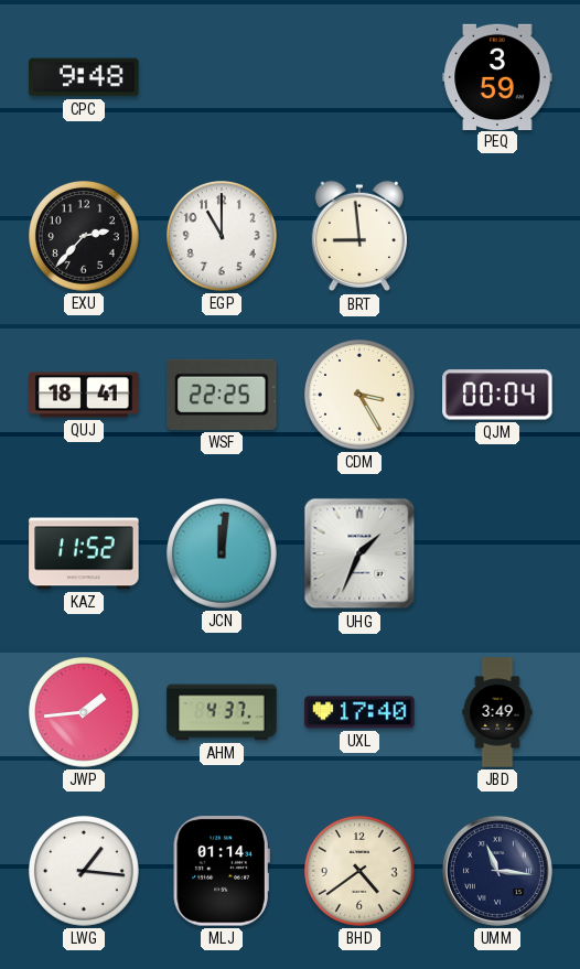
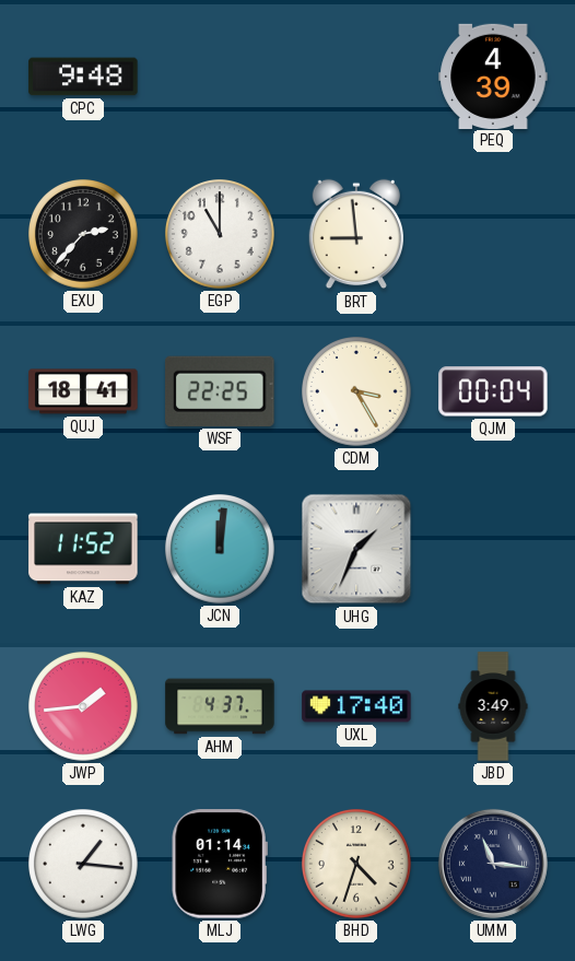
PEQ: 3:59 -> 4:39
BHD: 4:39 -> 4:33
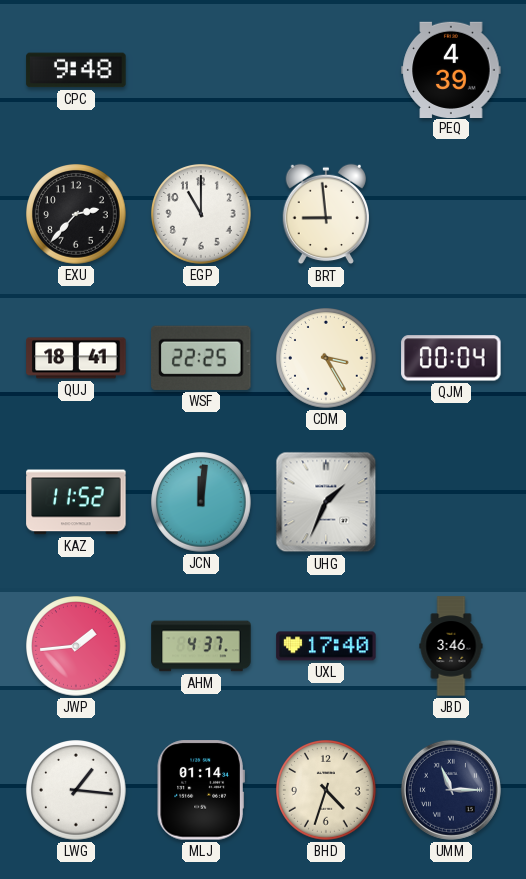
JBD: 3:49 -> 3:46
UMM: 11:16 -> 11:15
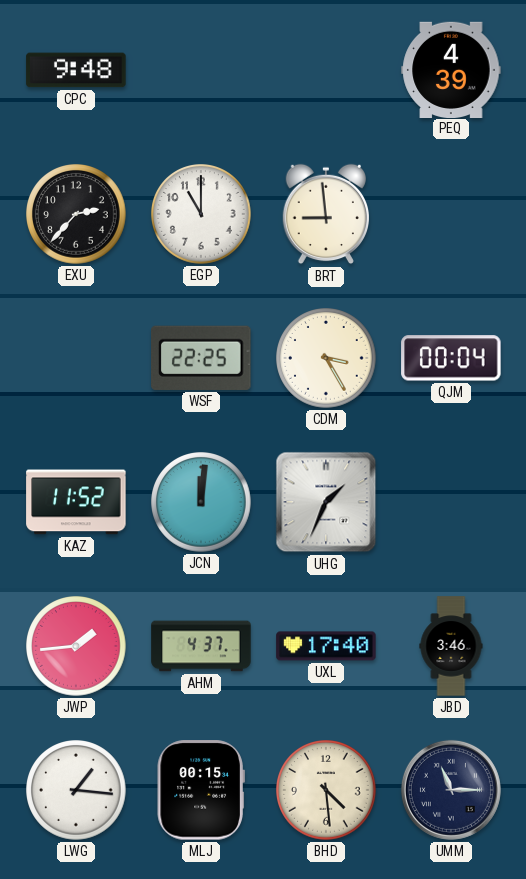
QUJ: 18:41 -> none
MLJ: 01:14 -> 00:15
BHD: 4:33 -> 4:29
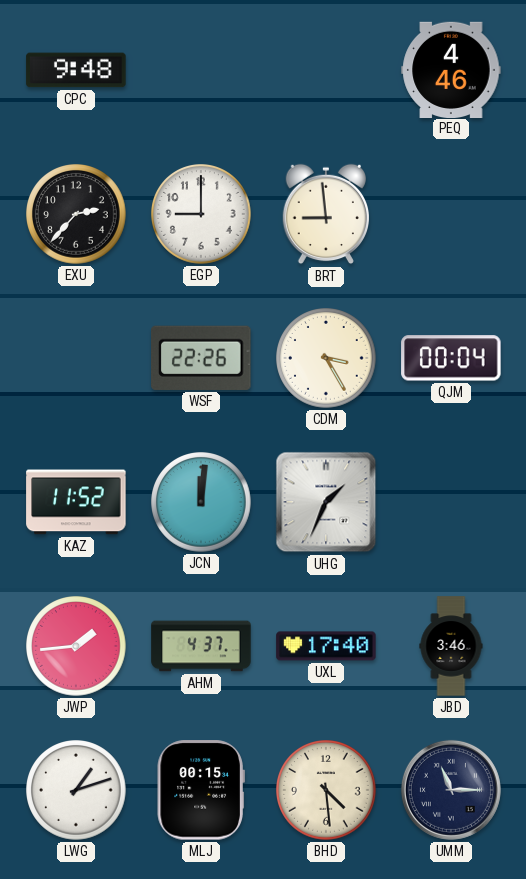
PEQ: 4:39 -> 4:46
EGP: 11:00 -> 9:00
WSF: 22:25 -> 22:26
LWG: 1:16 -> 1:12
